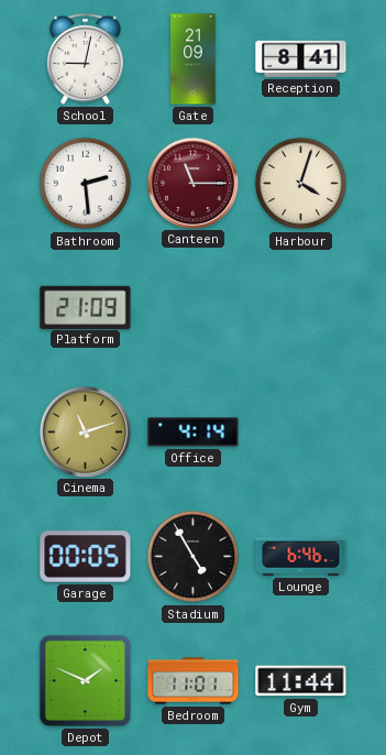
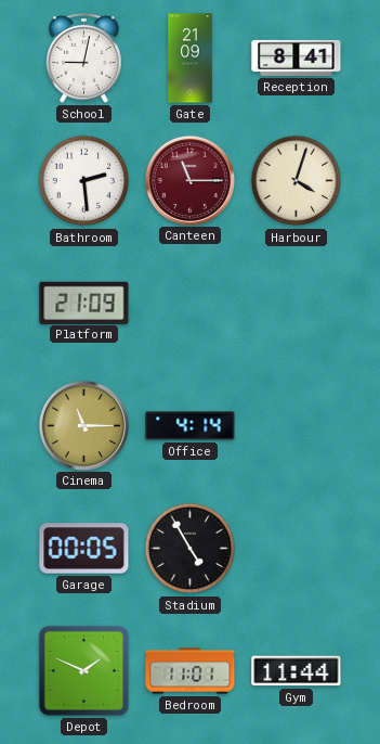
Cinema: 11:12 -> 11:15
Lounge: 6:46 -> none
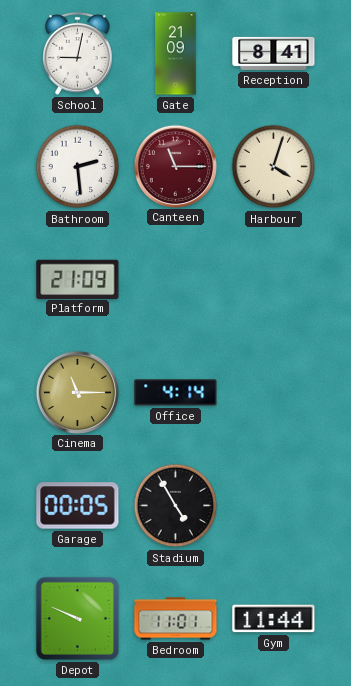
Depot: 1:49 -> 9:49
